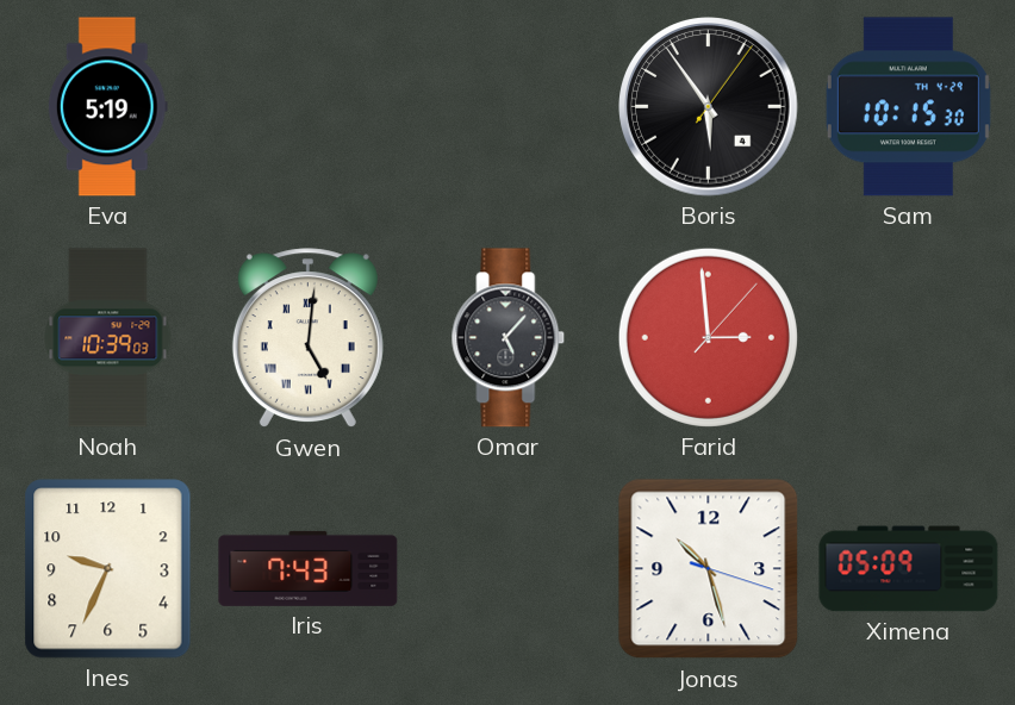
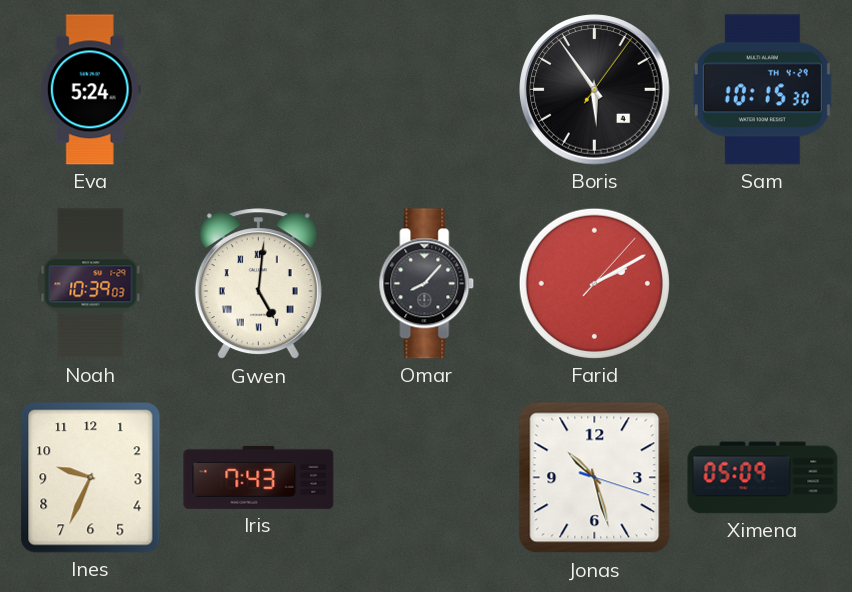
Eva: 5:19 -> 5:24
Omar: 5:07 -> 8:07
Farid: 2:59 -> 2:10
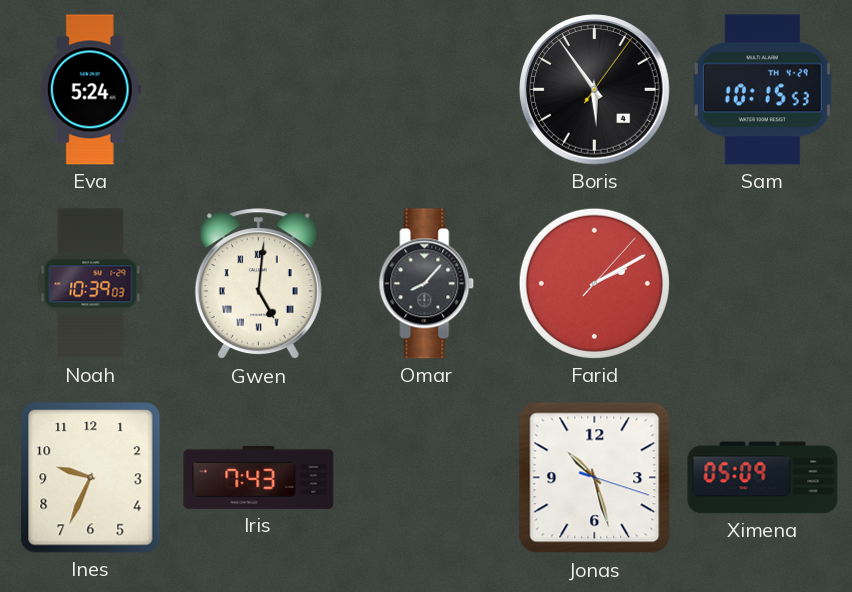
Sam: 10:15:30 -> 10:15:53
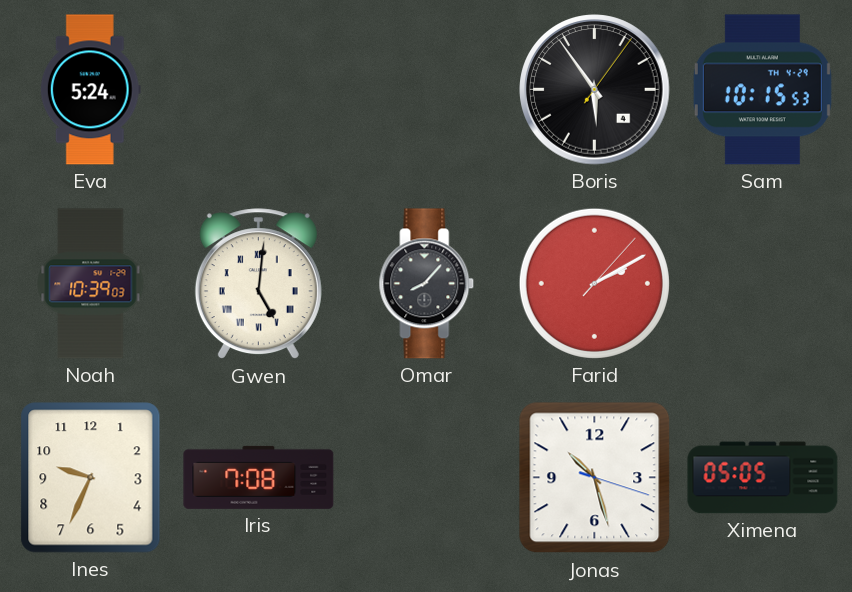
Iris: 7:43 -> 7:08
Ximena: 05:09 -> 05:05
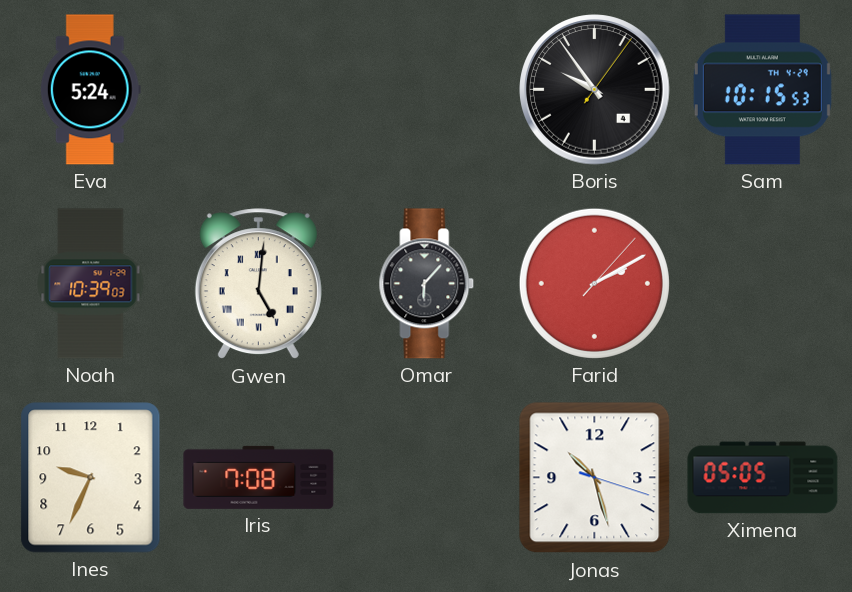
Boris: 5:54 -> 9:54
Omar: 8:07 -> 6:07
